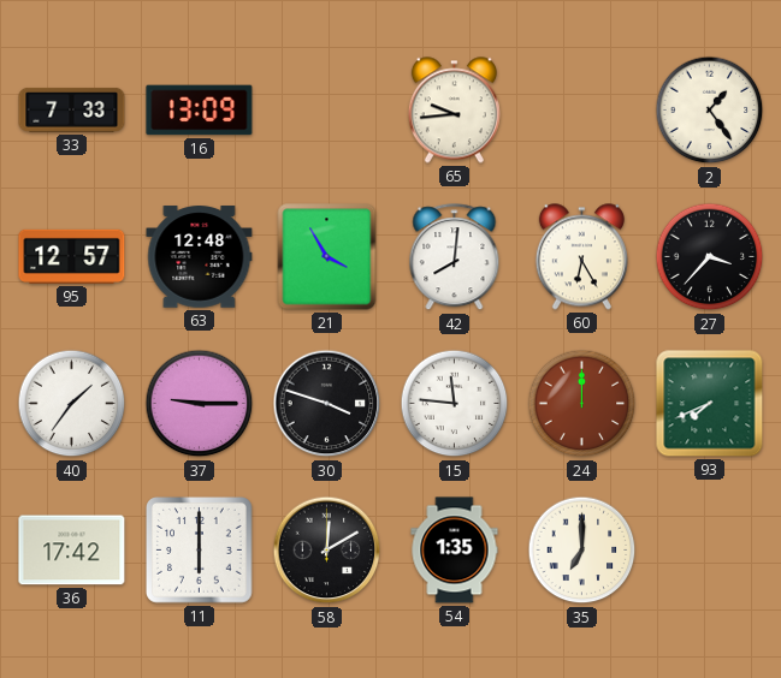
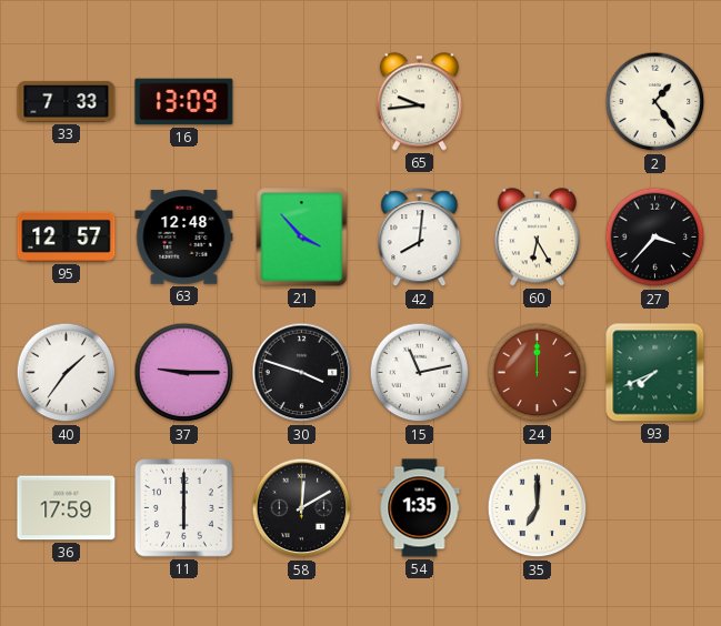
21: 3:55 -> 3:53
15: 11:46 -> 11:13
36: 17:42 -> 17:59
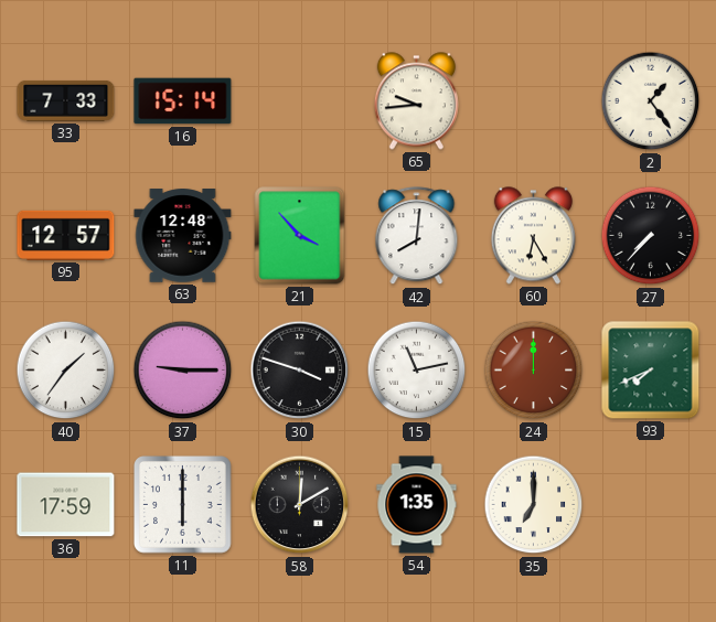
16: 13:09 -> 15:14
27: 3:37 -> 7:37
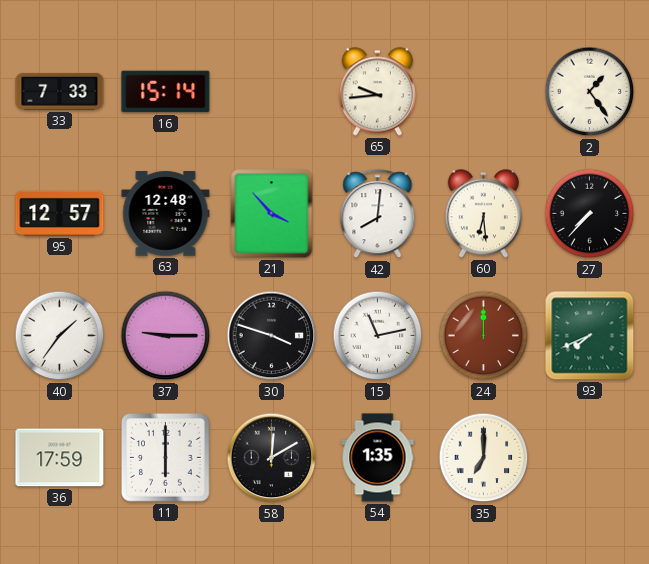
60: 6:25 -> 6:29
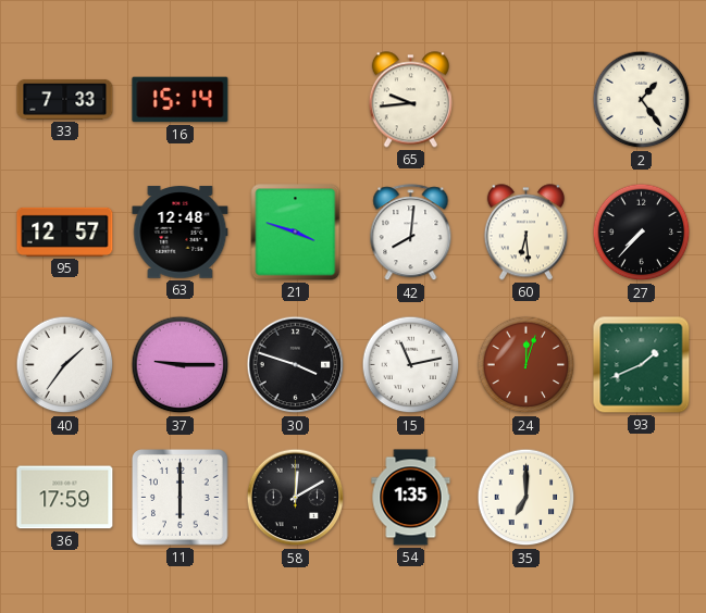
21: 3:53 -> 3:48
24: 12:00 -> 12:03
93: 7:41 -> 1:41
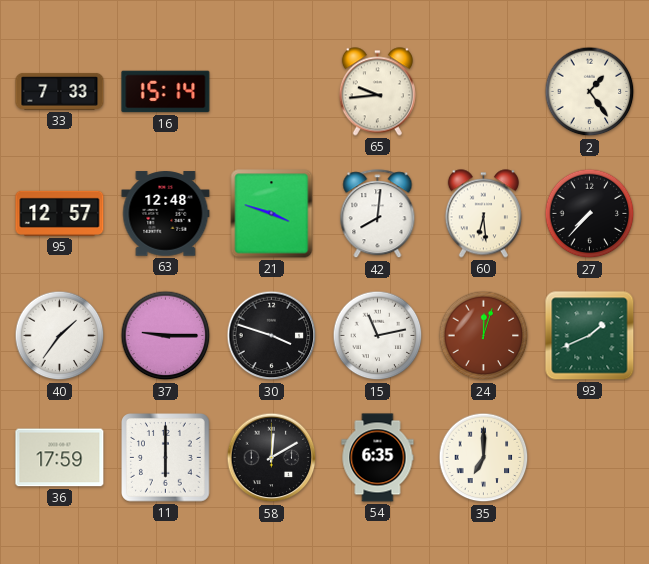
54: 1:35 -> 6:35
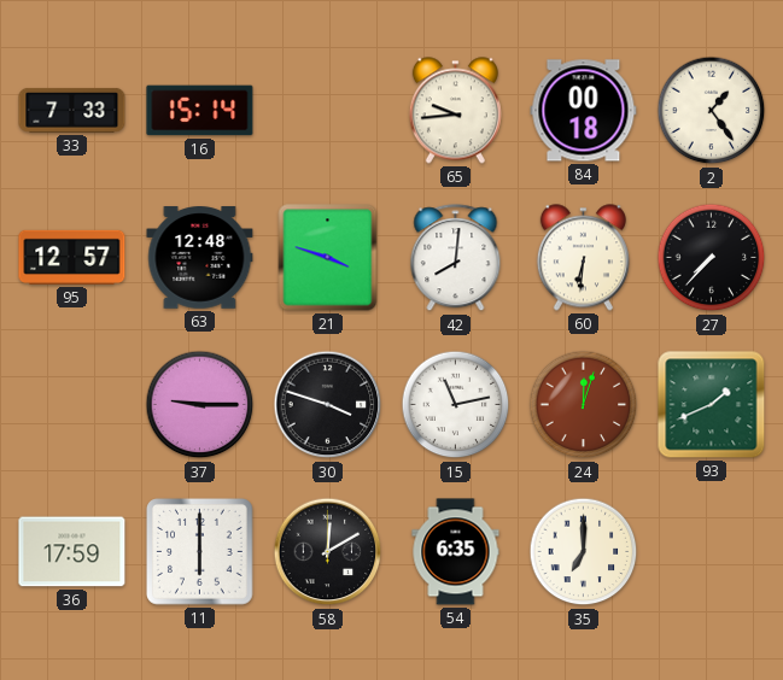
84: none -> 00:18
60: 6:29 -> 6:31
40: 1:36 -> none
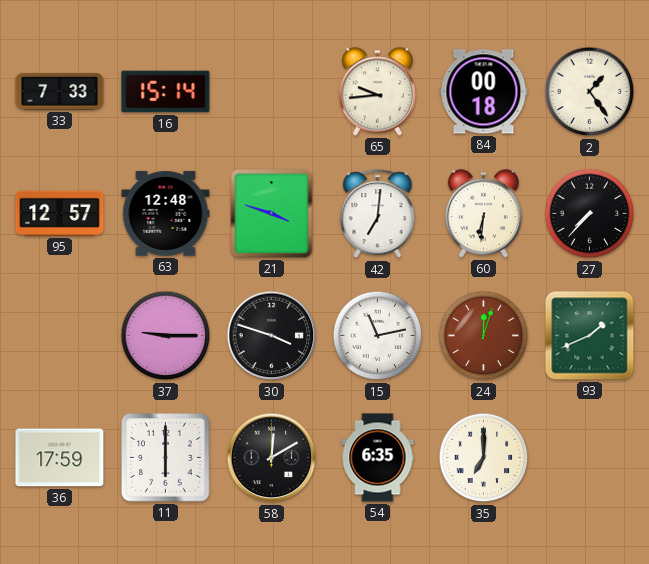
42: 8:01 -> 7:01
